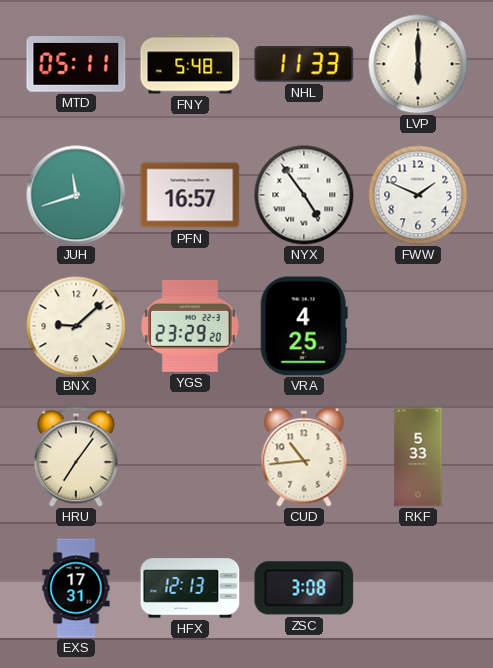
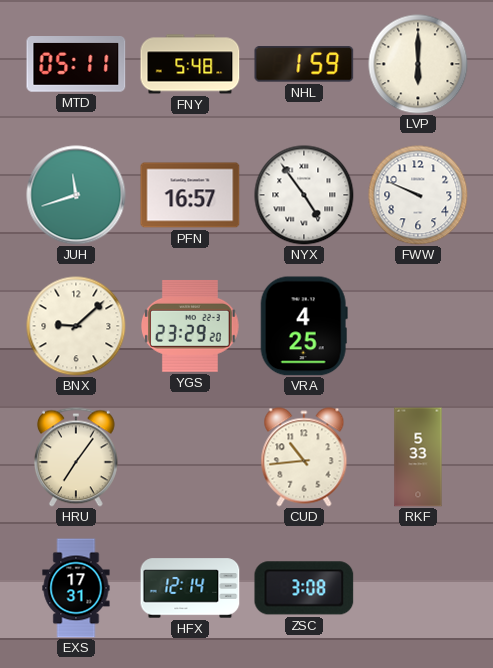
NHL: 11:33 -> 1:59
FWW: 1:49 -> 9:49
HFX: 12:13 -> 12:14
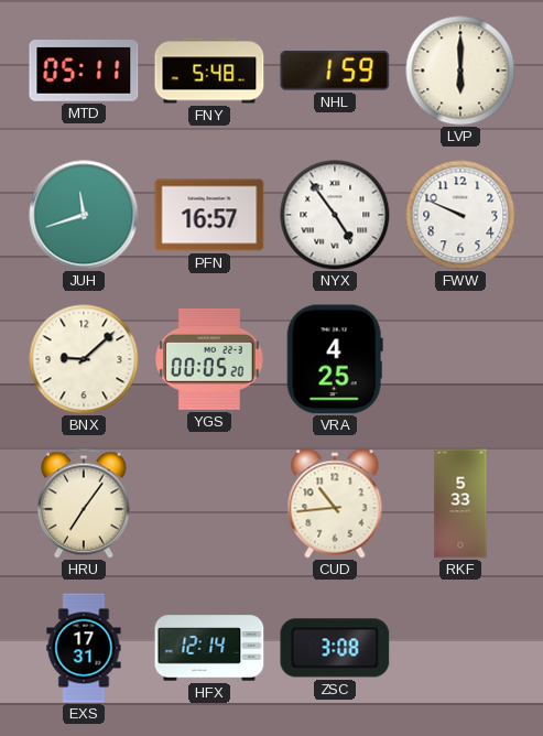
YGS: 23:29 -> 00:05
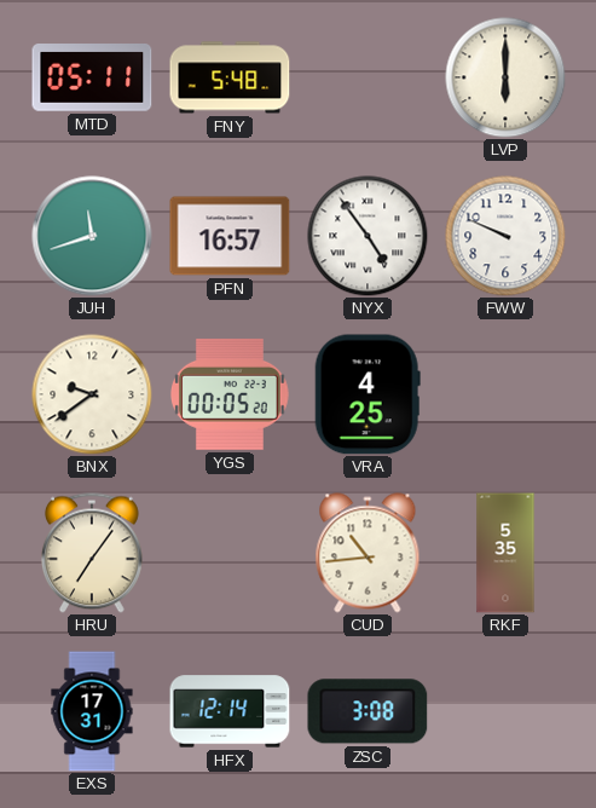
NHL: 1:59 -> none
BNX: 9:08 -> 9:39
RKF: 5:33 -> 5:35
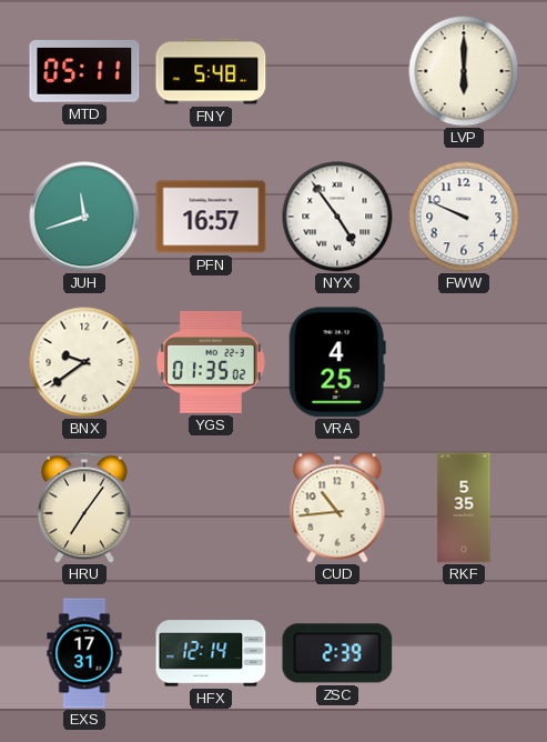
YGS: 00:05 -> 01:35
ZSC: 3:08 -> 2:39
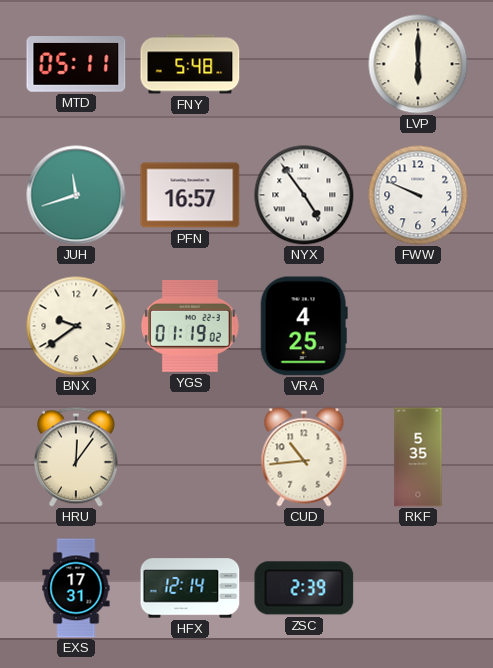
YGS: 01:35 -> 01:19
HRU: 7:06 -> 12:06
